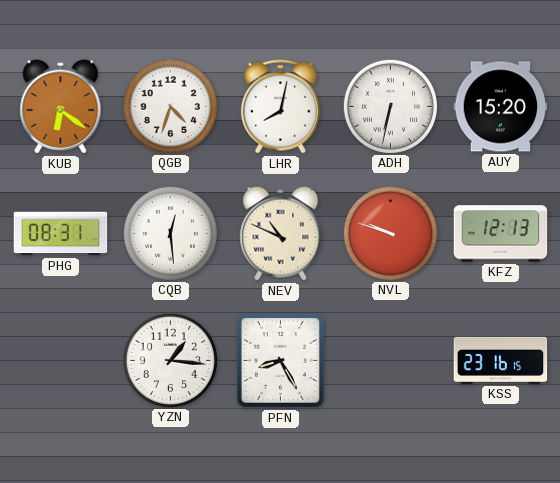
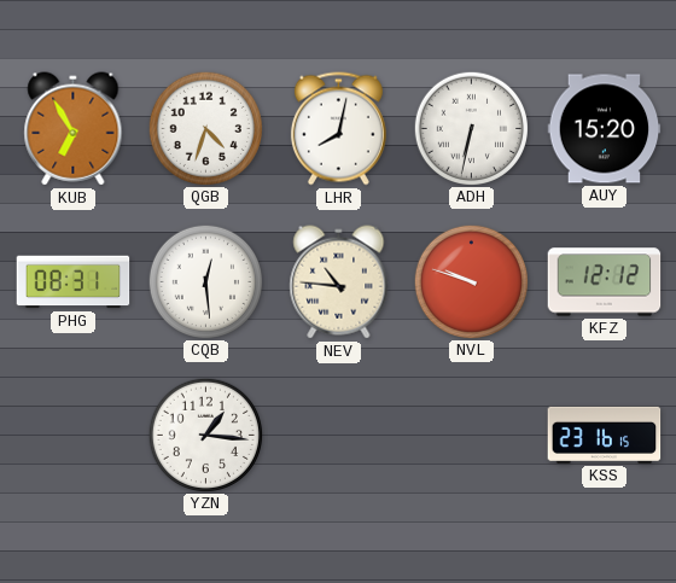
KUB: 6:21 -> 6:55
NEV: 10:49 -> 10:46
KFZ: 12:13 -> 12:12
PFN: 8:25 -> none
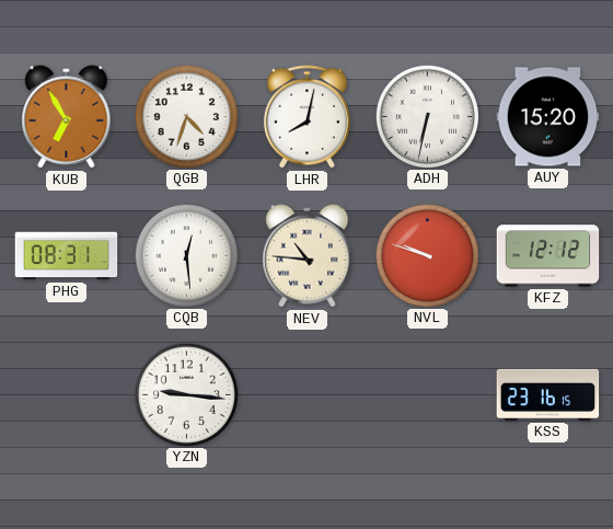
YZN: 1:16 -> 9:16
